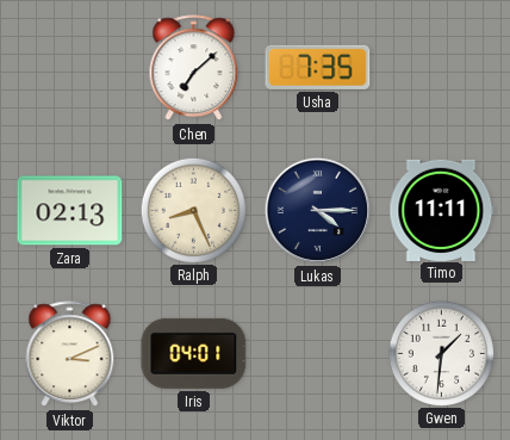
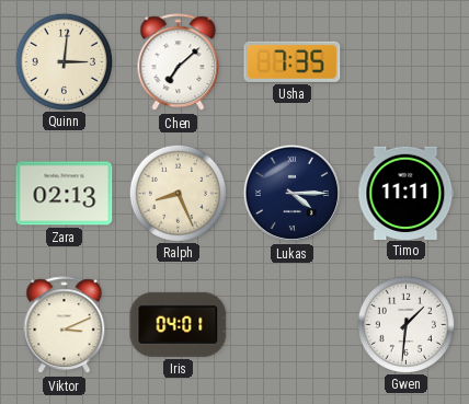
Quinn: none -> 3:01
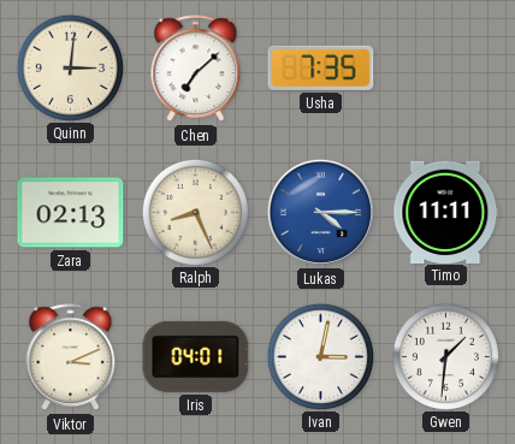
Lukas dial: navy -> blue
Ivan: none -> 3:02
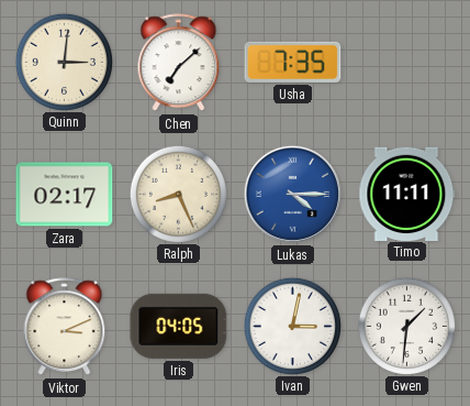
Zara: 02:13 -> 02:17
Iris: 04:01 -> 04:05
